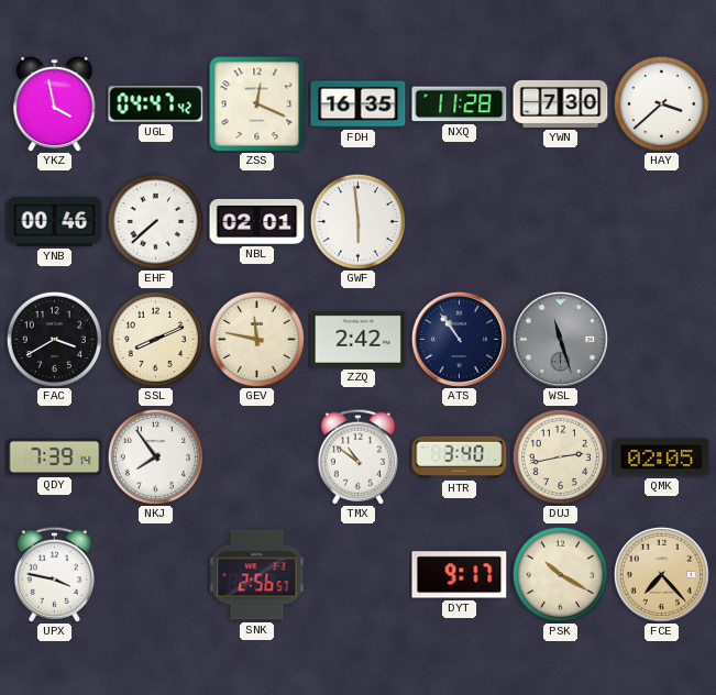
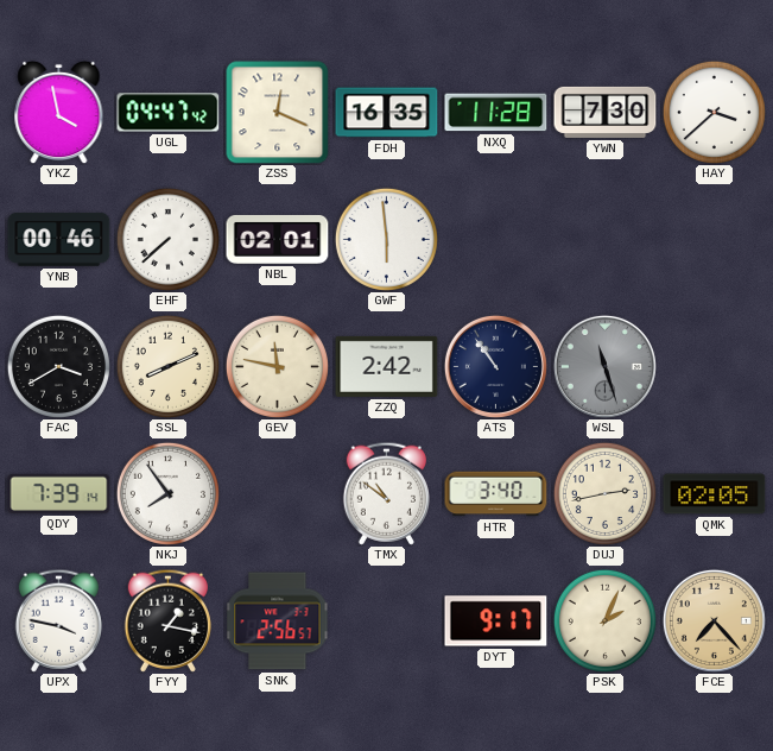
FYY: none -> 1:17
PSK: 10:20 -> 2:04
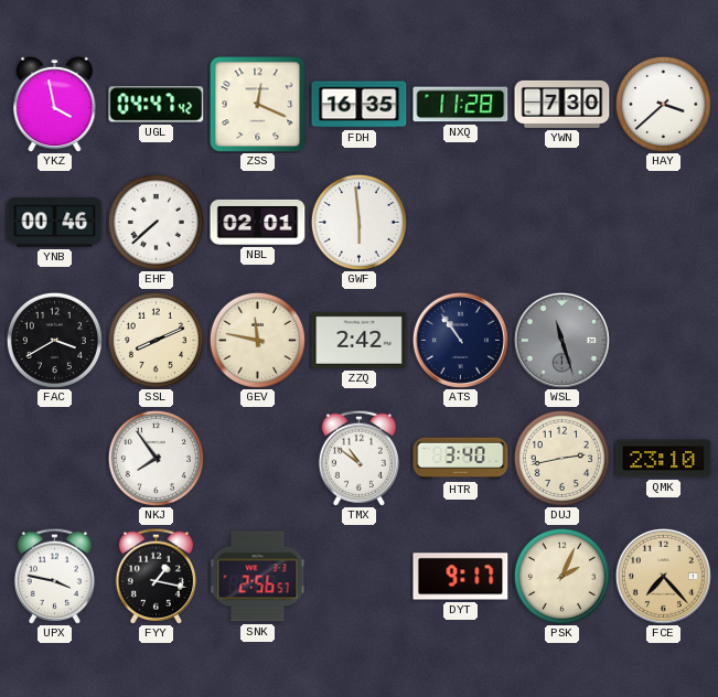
QDY: 7:39 -> none
QMK: 02:05 -> 23:10
